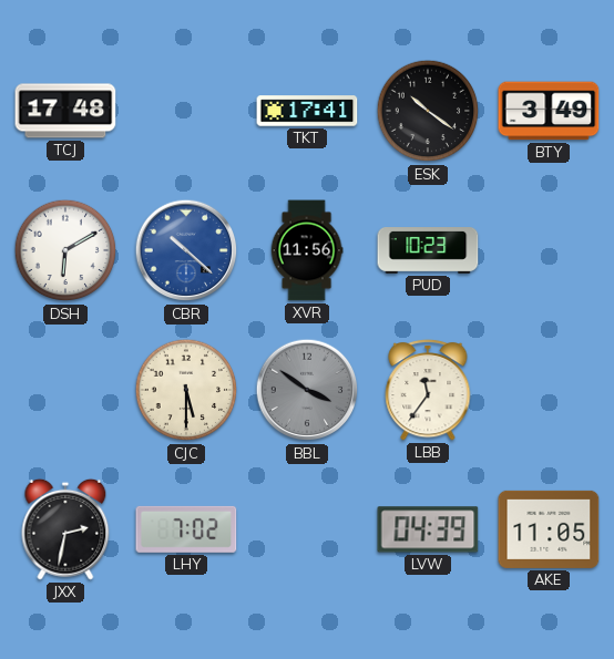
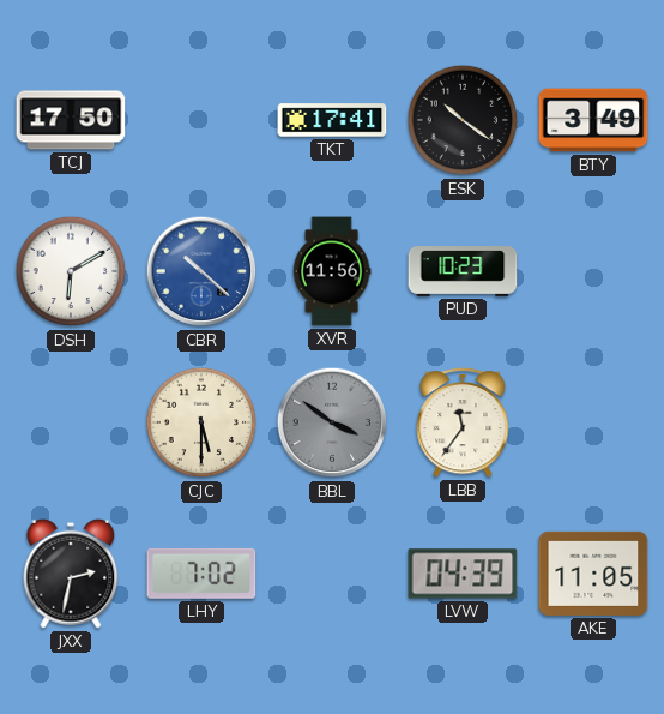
TCJ: 17:48 -> 17:50
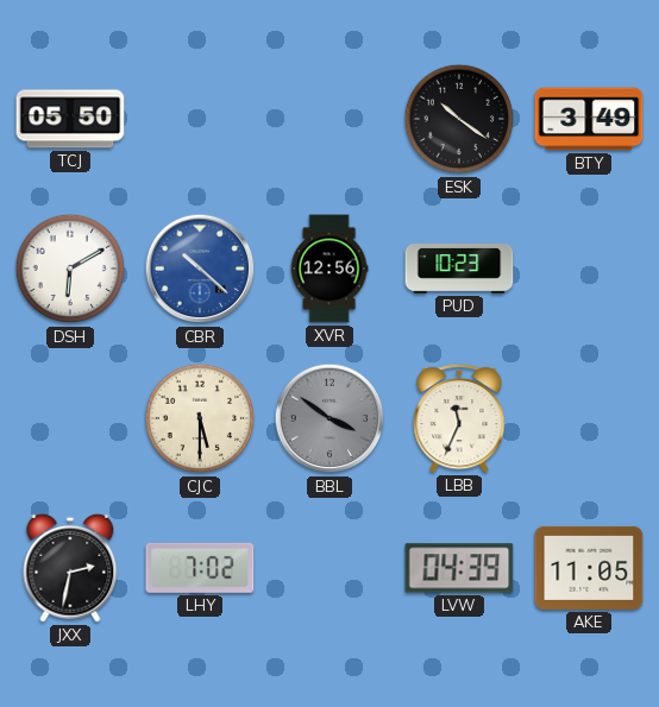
TCJ: 17:50 -> 05:50
TKT: 17:41 -> none
XVR: 11:56 -> 12:56
LBB: 11:36 -> 11:34
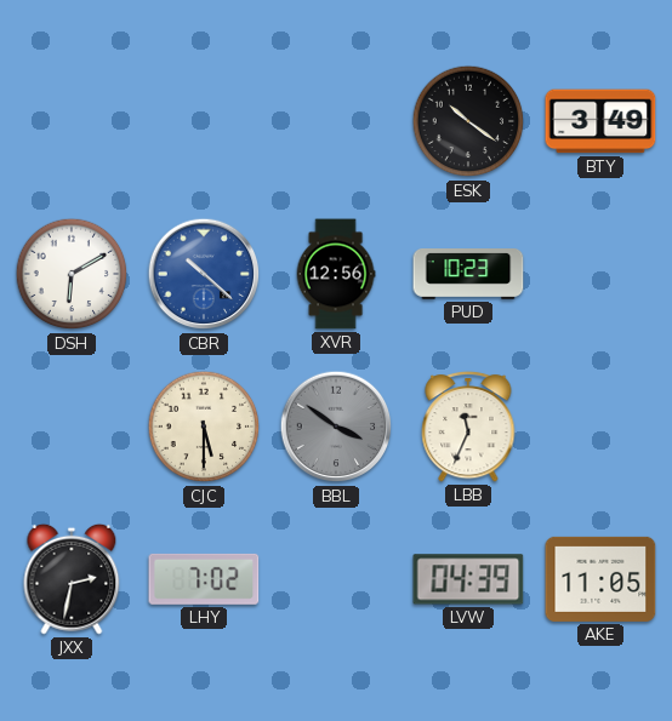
TCJ: 05:50 -> none
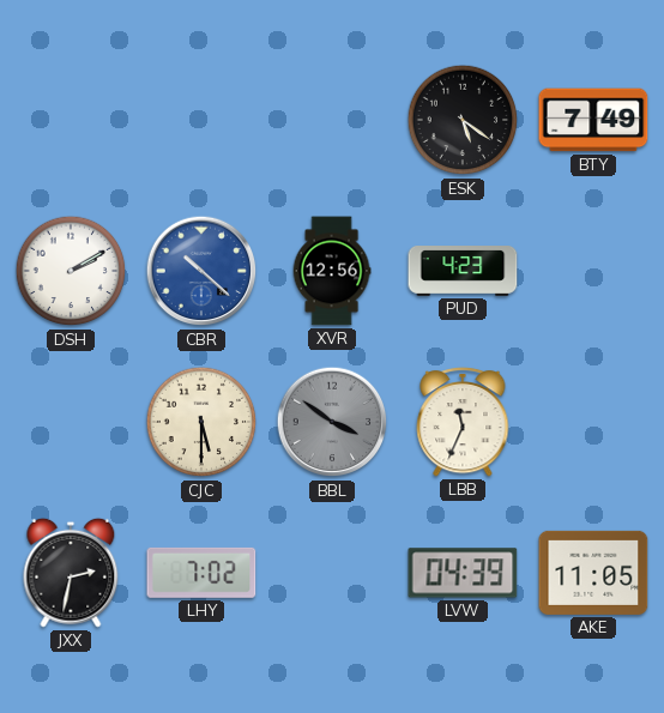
ESK: 10:21 -> 5:21
BTY: 3:49 -> 7:49
DSH: 6:10 -> 2:10
PUD: 10:23 -> 4:23
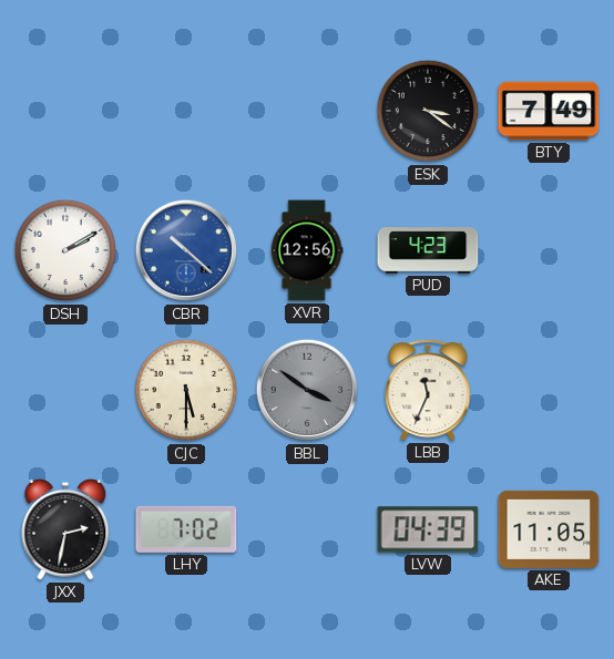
ESK: 5:21 -> 3:21
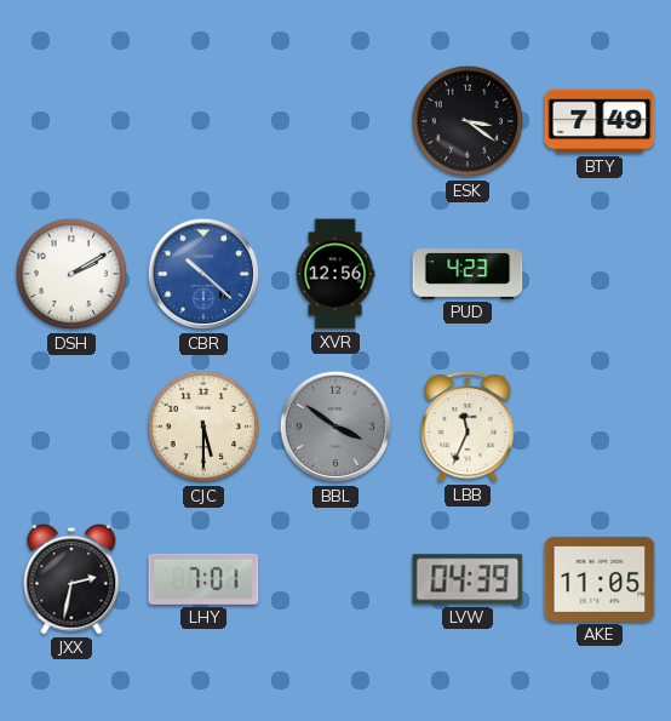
LHY: 7:02 -> 7:01
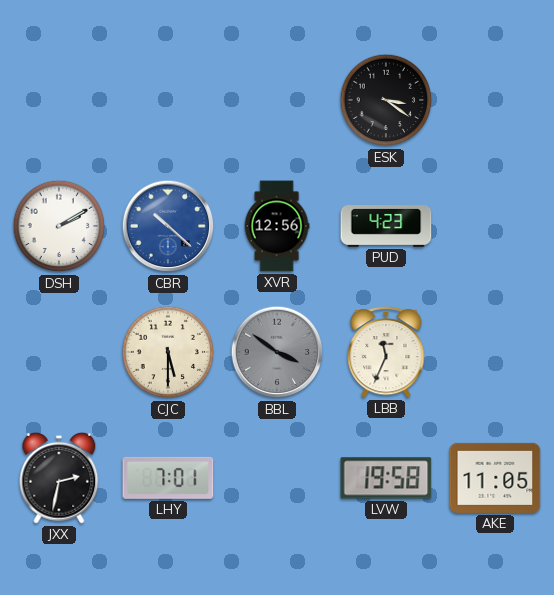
BTY: 7:49 -> none
LVW: 04:39 -> 19:58
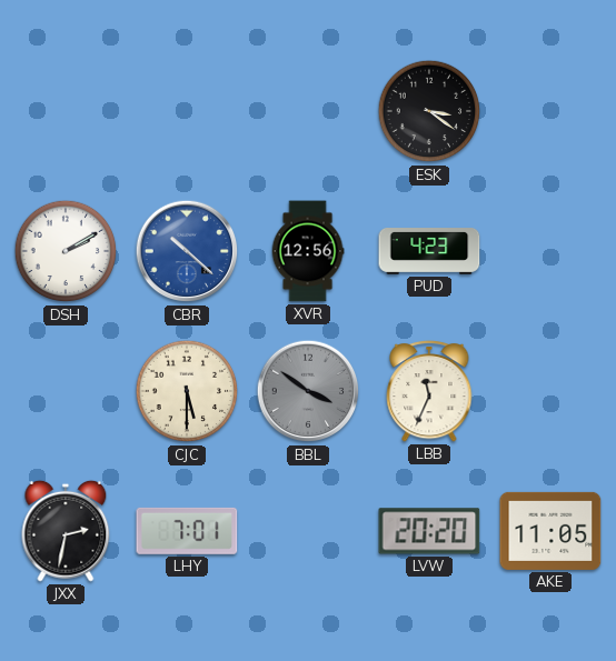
LVW: 19:58 -> 20:20
